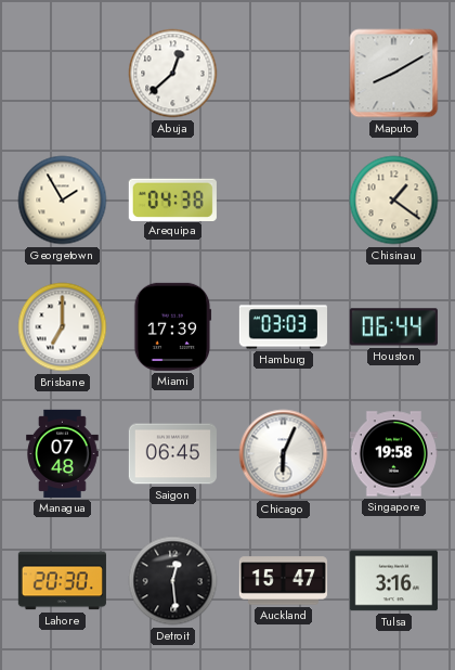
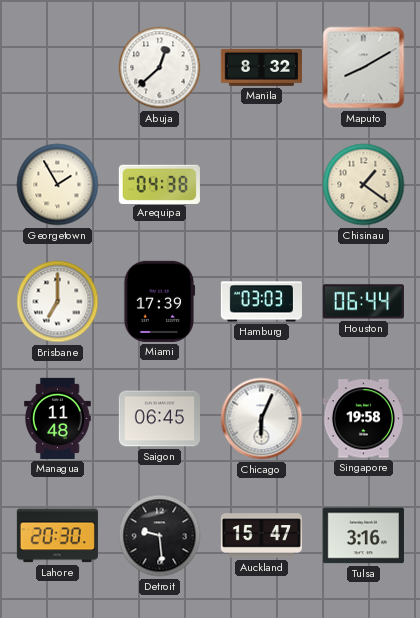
Manila: none -> 8:32
Managua: 07:48 -> 11:48
Detroit: 12:29 -> 9:29
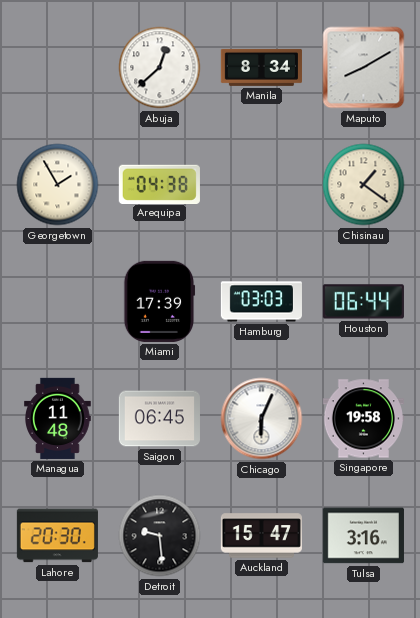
Manila: 8:32 -> 8:34
Brisbane: 7:00 -> none
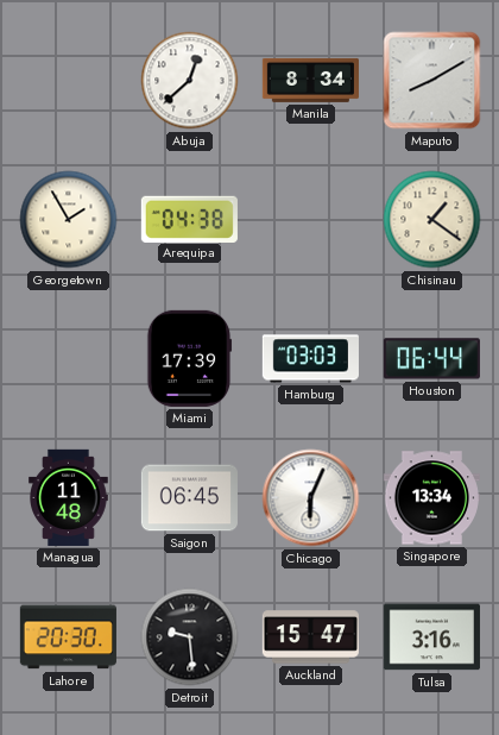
Singapore: 19:58 -> 13:34
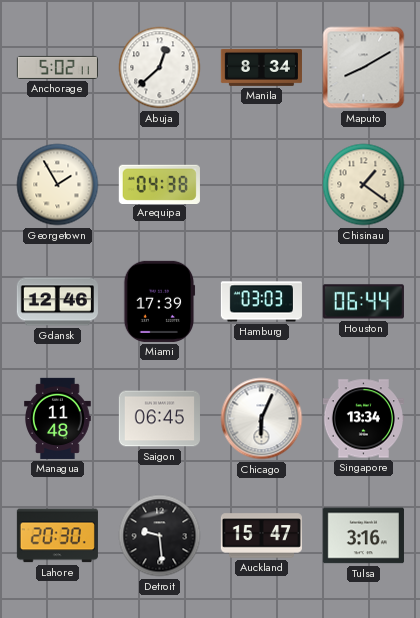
Anchorage: none -> 5:02
Gdansk: none -> 12:46
